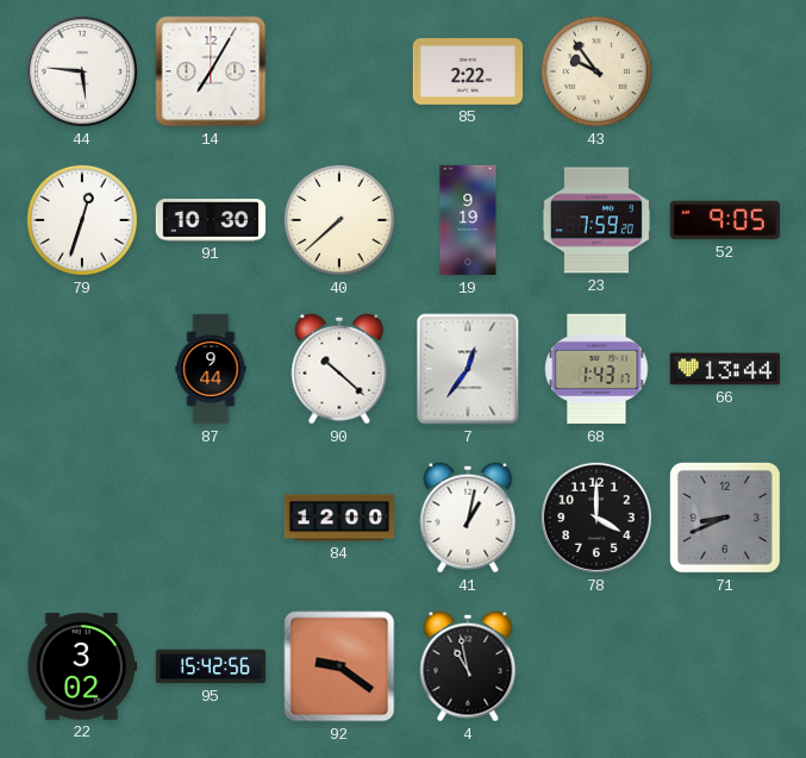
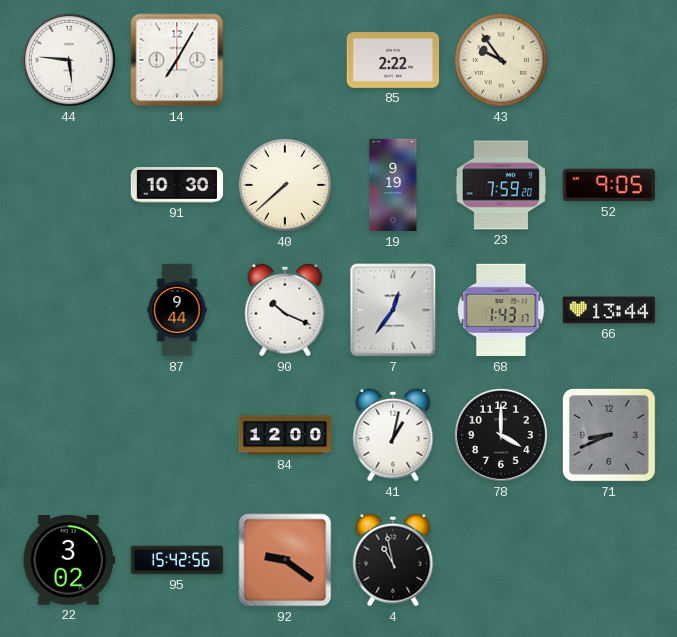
79: 12:33 -> none
90: 10:22 -> 10:19
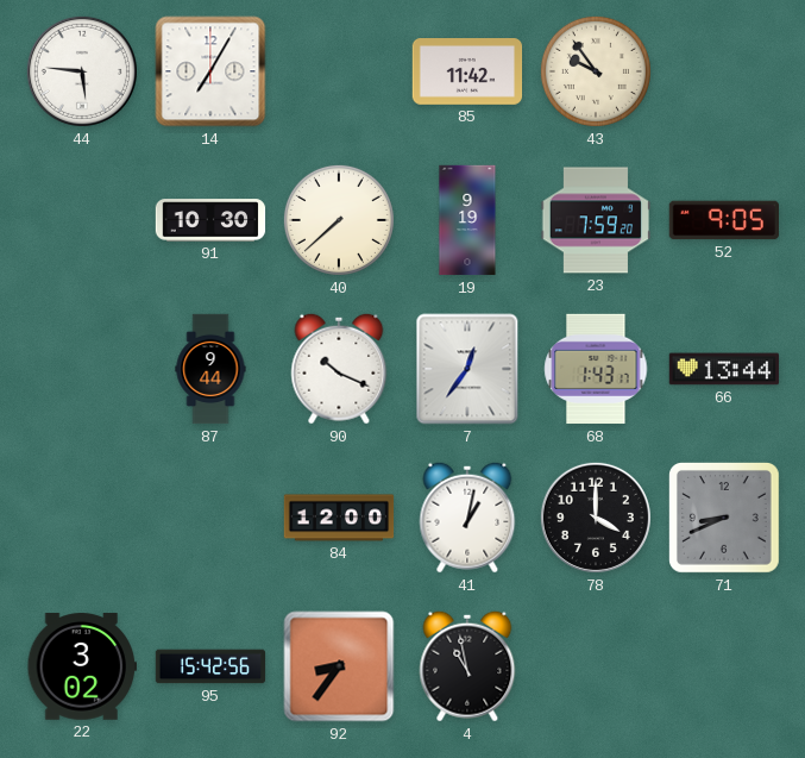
85: 2:22 -> 11:42
92: 9:21 -> 8:36
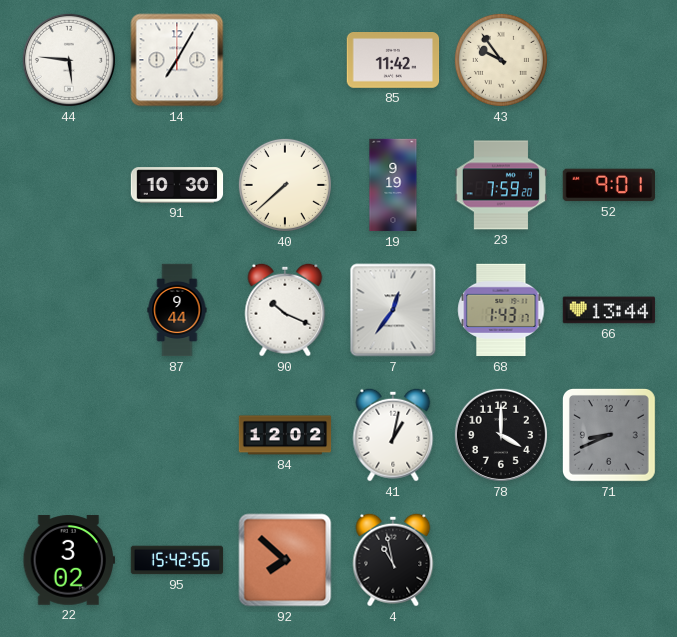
52: 9:05 -> 9:01
84: 12:00 -> 12:02
92: 8:36 -> 7:52
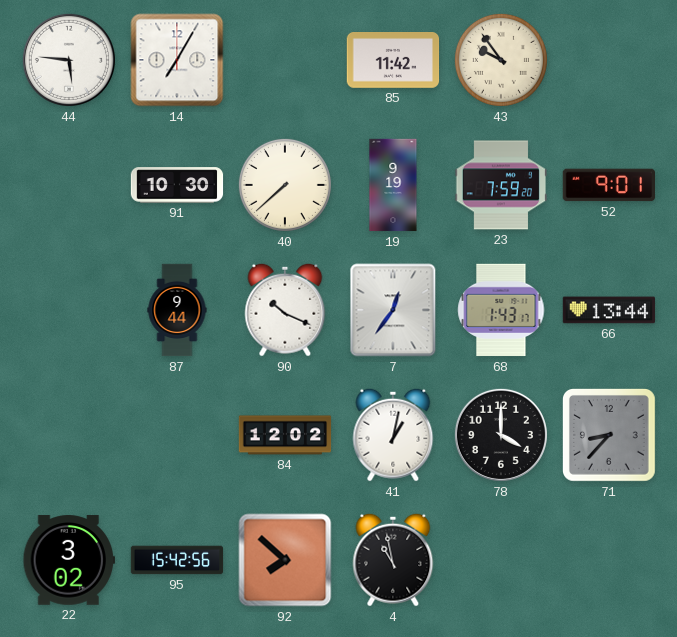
71: 8:41 -> 8:37
